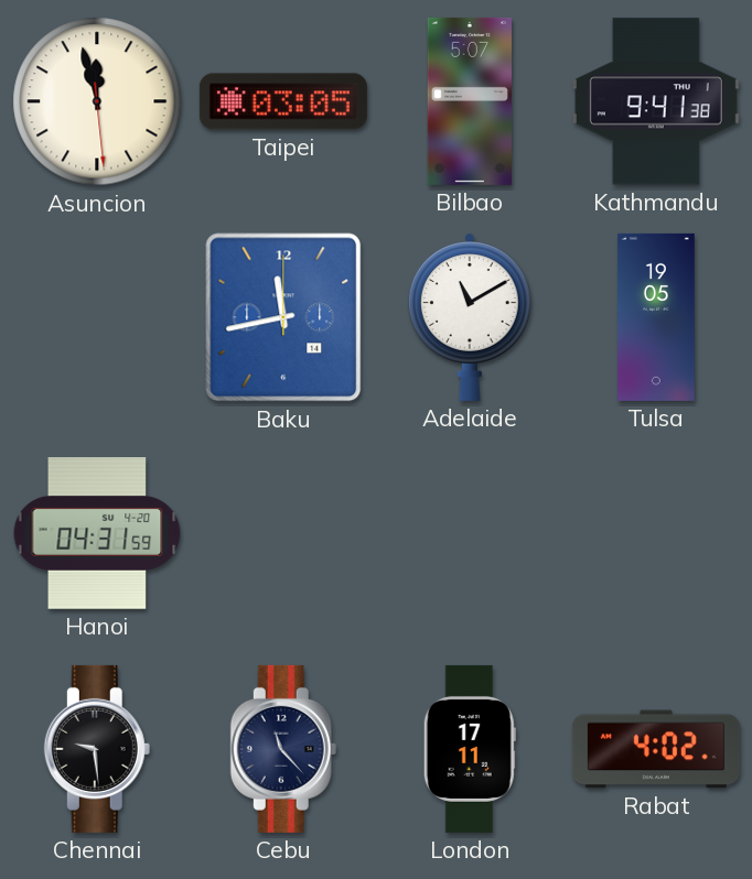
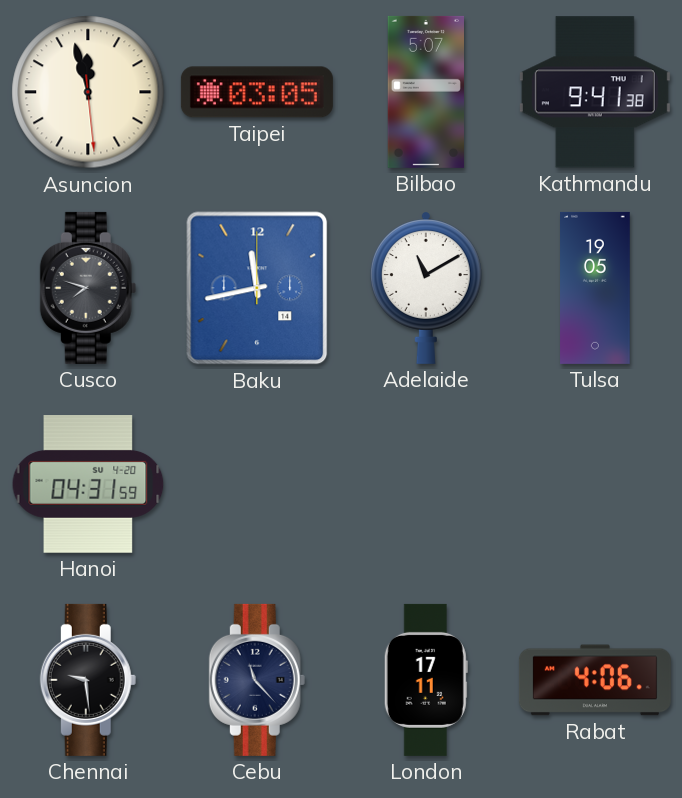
Cusco: none -> 7:48
Rabat: 4:02 -> 4:06
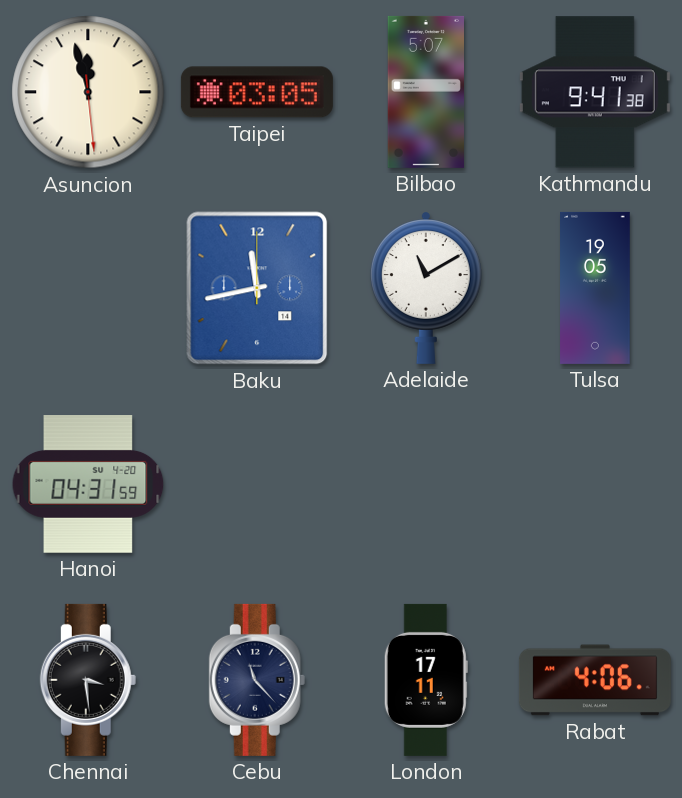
Cusco: 7:48 -> none
Chennai: 9:29 -> 3:29
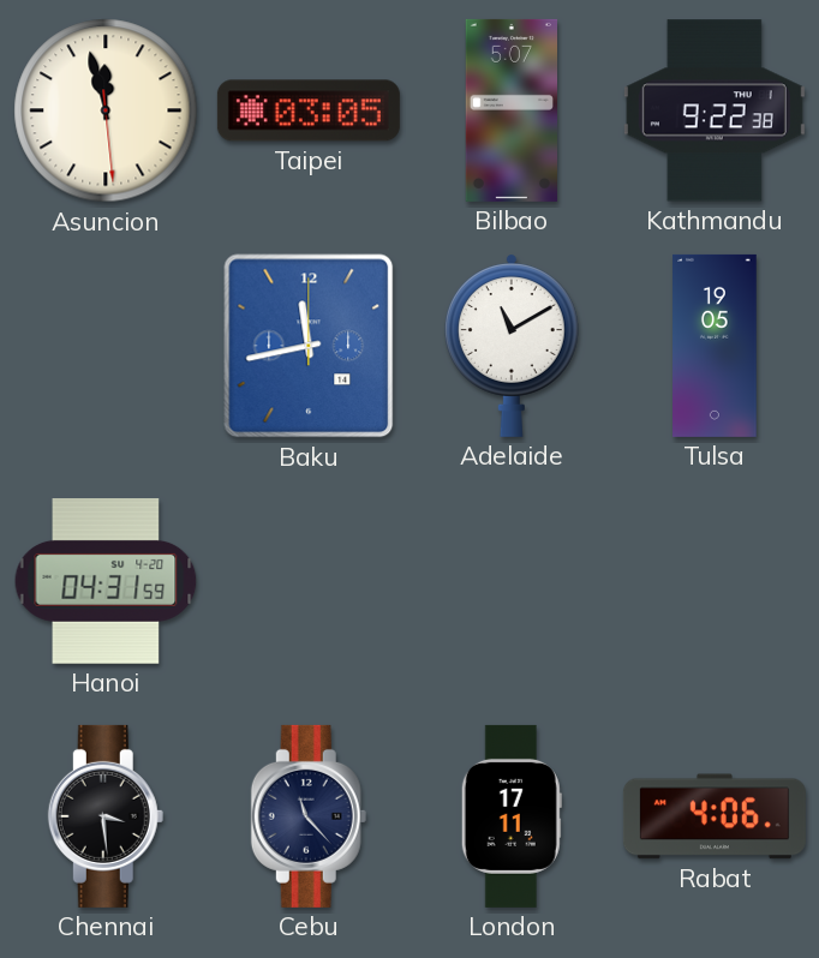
Kathmandu: 9:41 -> 9:22
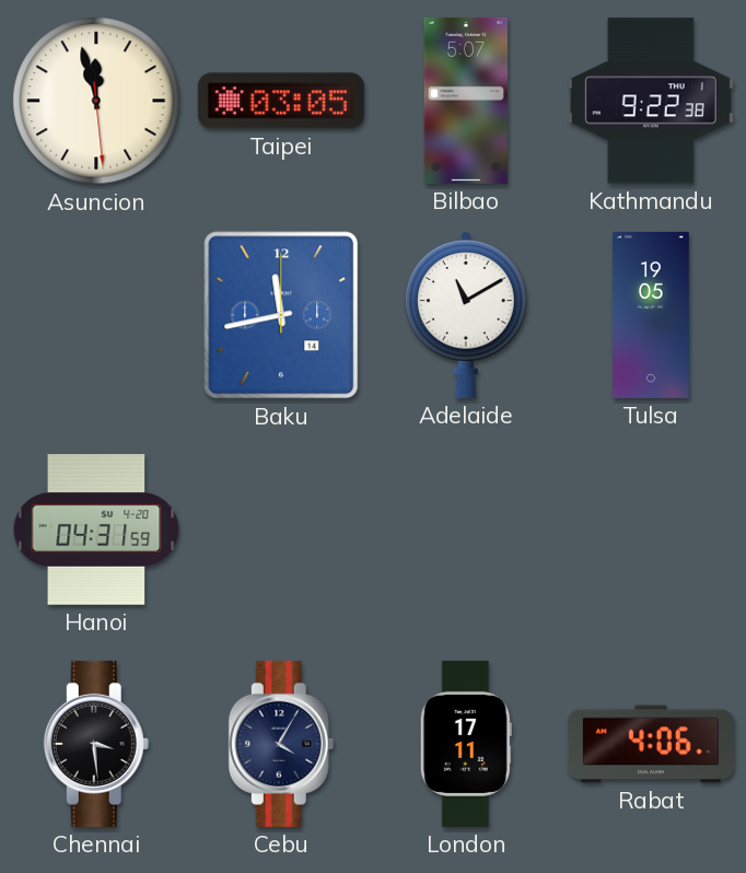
Cebu: 11:23 -> 4:05
